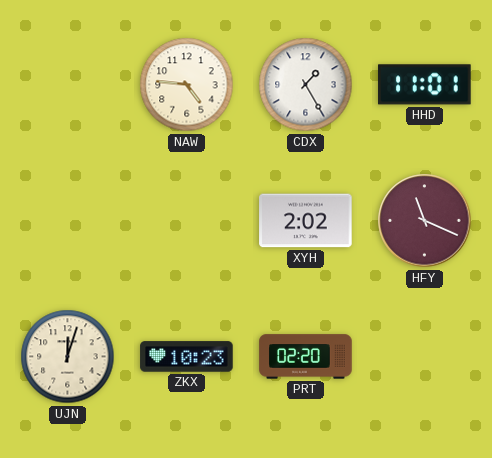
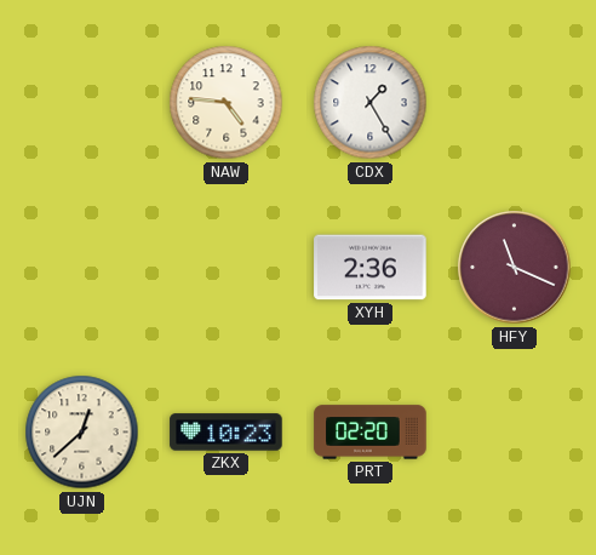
HHD: 11:01 -> none
XYH: 2:02 -> 2:36
UJN: 12:03 -> 12:38
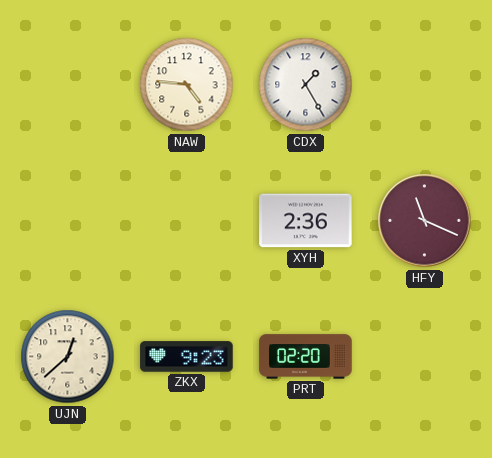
ZKX: 10:23 -> 9:23
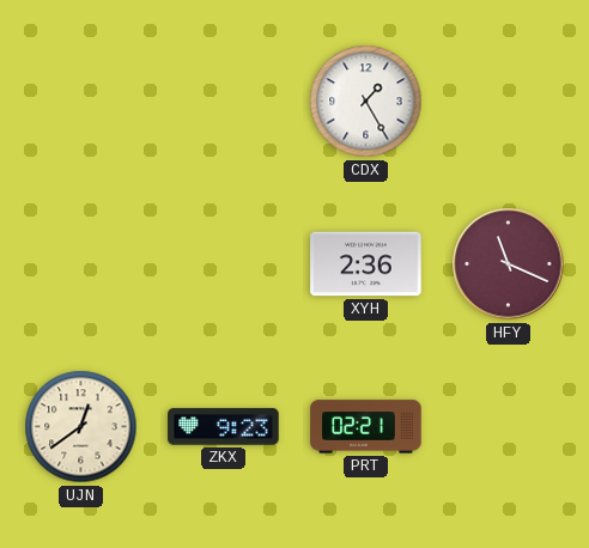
NAW: 4:46 -> none
UJN: 12:38 -> 12:39
PRT: 02:20 -> 02:21
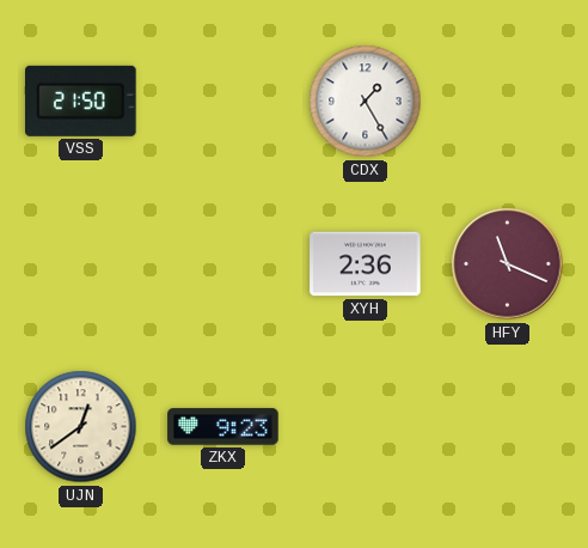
VSS: none -> 21:50
PRT: 02:21 -> none
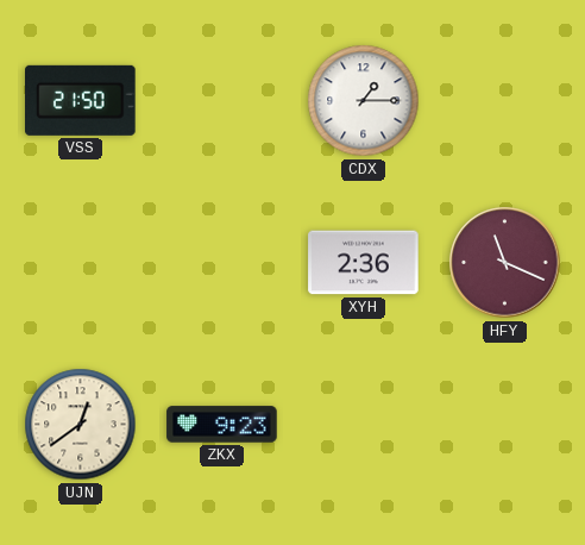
CDX: 1:25 -> 1:15
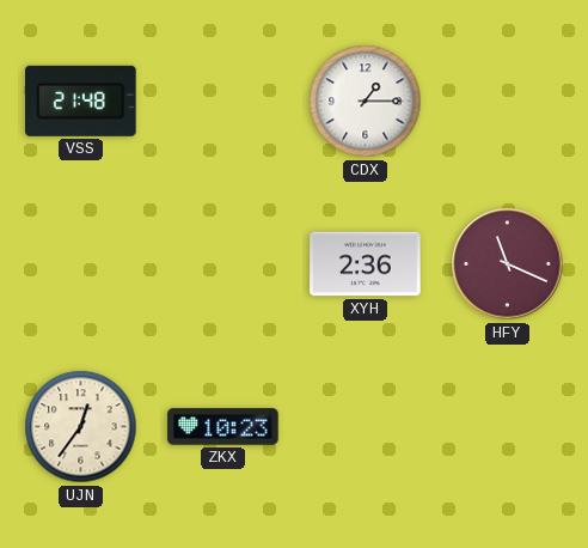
VSS: 21:50 -> 21:48
UJN: 12:39 -> 12:36
ZKX: 9:23 -> 10:23
